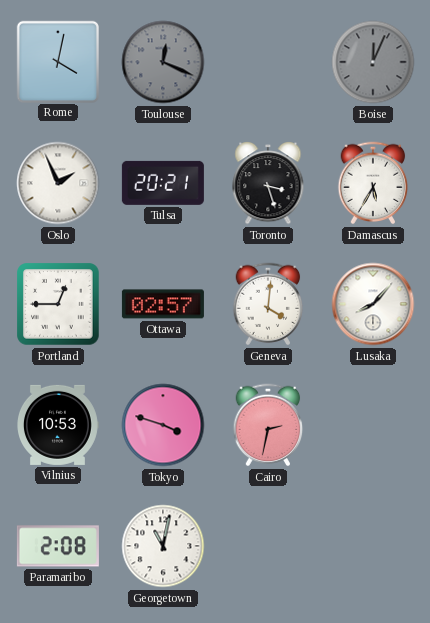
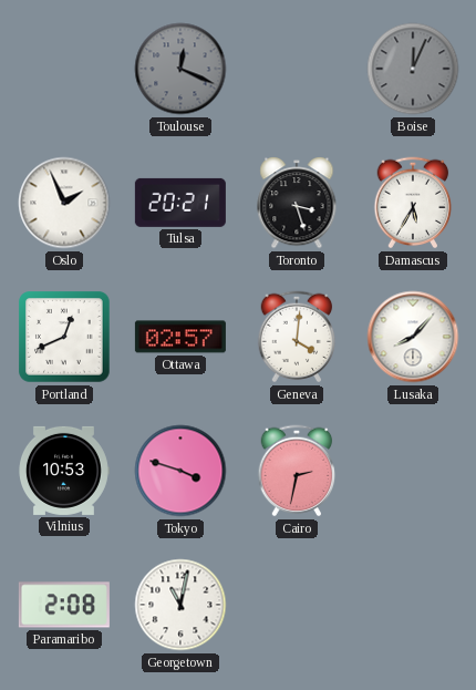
Rome: 4:02 -> none
Portland: 12:45 -> 12:41
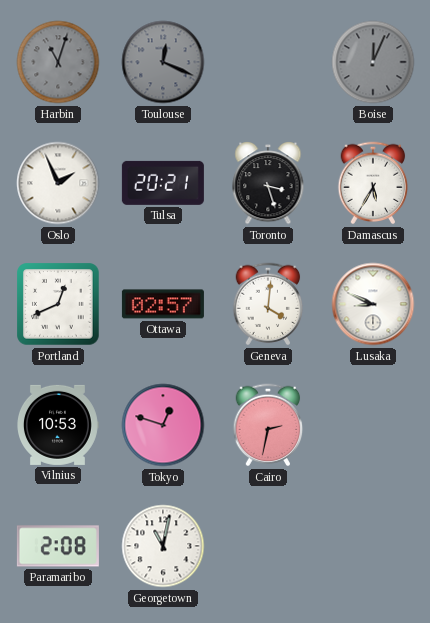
Harbin: none -> 11:03
Lusaka: 8:07 -> 8:49
Tokyo: 3:48 -> 12:48
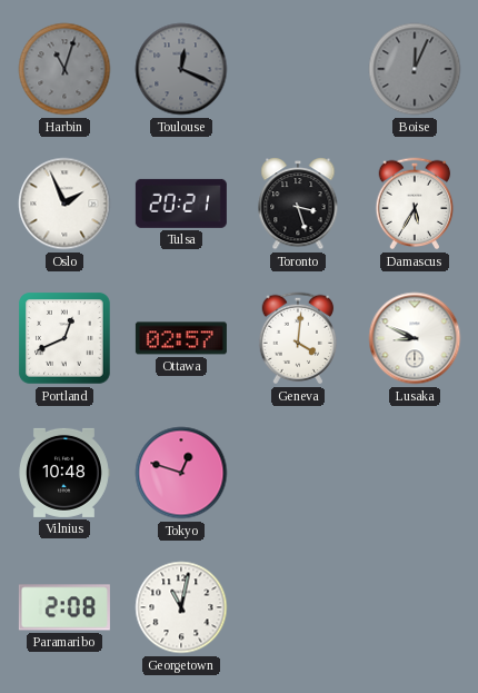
Vilnius: 10:53 -> 10:48
Cairo: 2:32 -> none
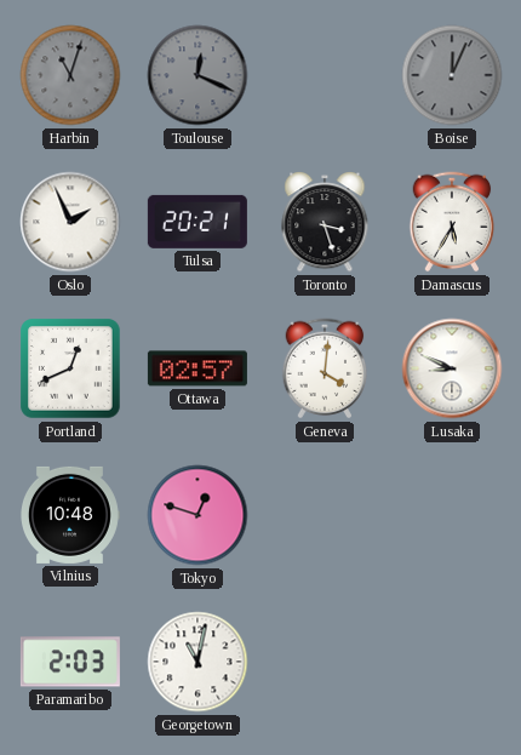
Paramaribo: 2:08 -> 2:03
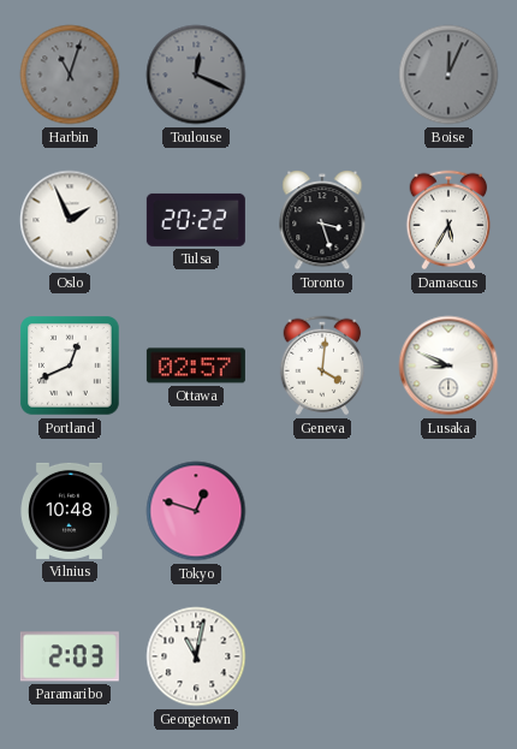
Tulsa: 20:21 -> 20:22
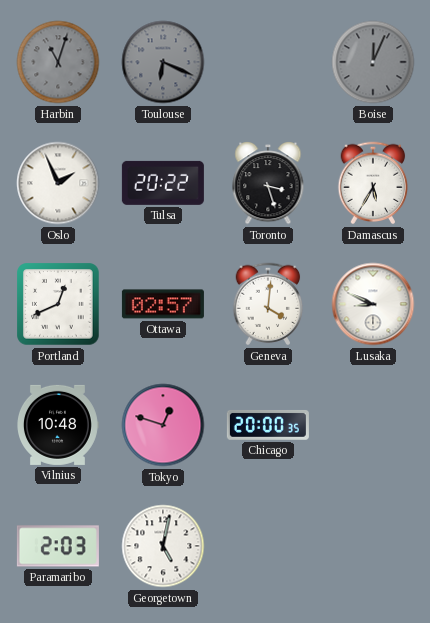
Toulouse: 12:19 -> 6:19
Chicago: none -> 20:00
Georgetown: 11:02 -> 5:02
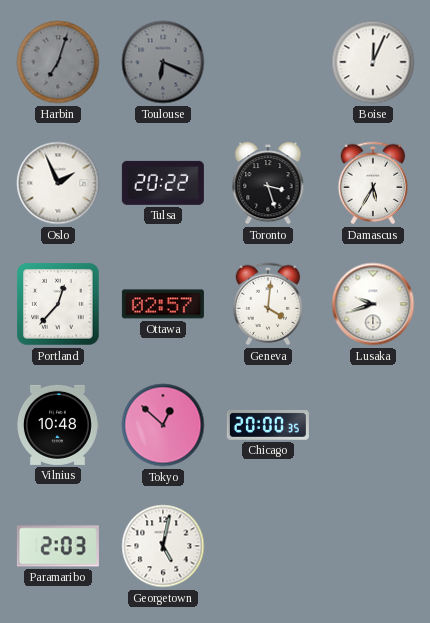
Harbin: 11:03 -> 7:03
Boise dial: grey -> white
Portland: 12:41 -> 12:37
Lusaka: 8:49 -> 9:42
Tokyo: 12:48 -> 12:52
